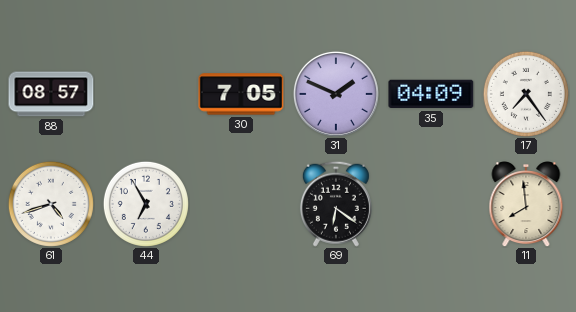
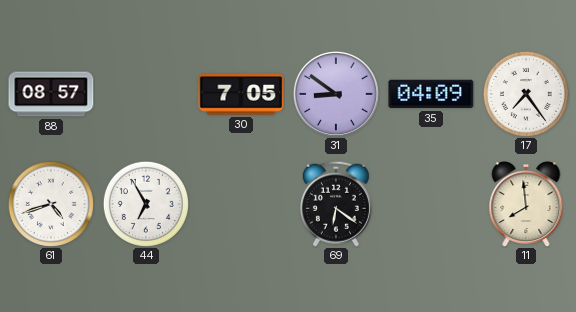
31: 1:49 -> 8:51
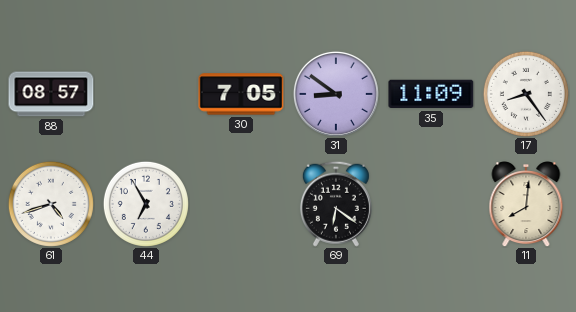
35: 04:09 -> 11:09
17: 7:24 -> 8:24
11: 7:59 -> 8:01
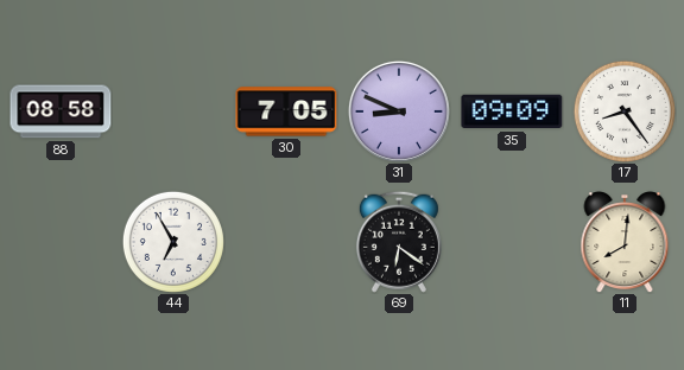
88: 08:57 -> 08:58
31: 8:51 -> 8:49
35: 11:09 -> 09:09
61: 4:42 -> none
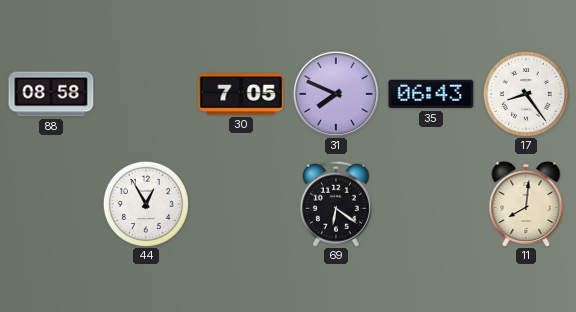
31: 8:49 -> 7:49
35: 09:09 -> 06:43
44: 6:55 -> 12:55
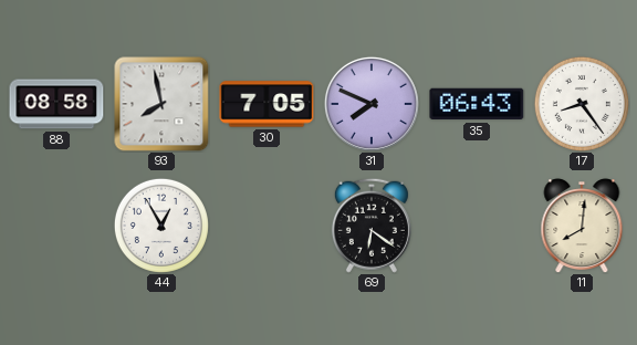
93: none -> 7:58
